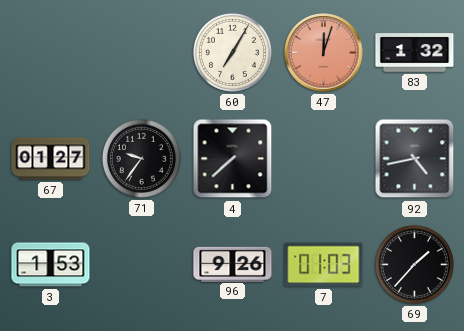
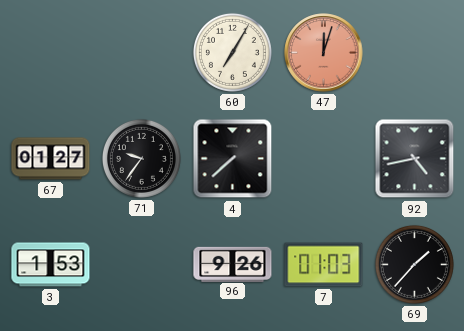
83: 1:32 -> none
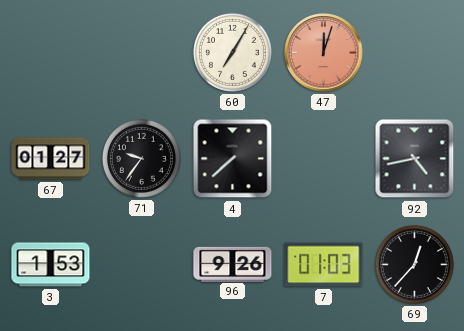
69: 1:37 -> 12:37
